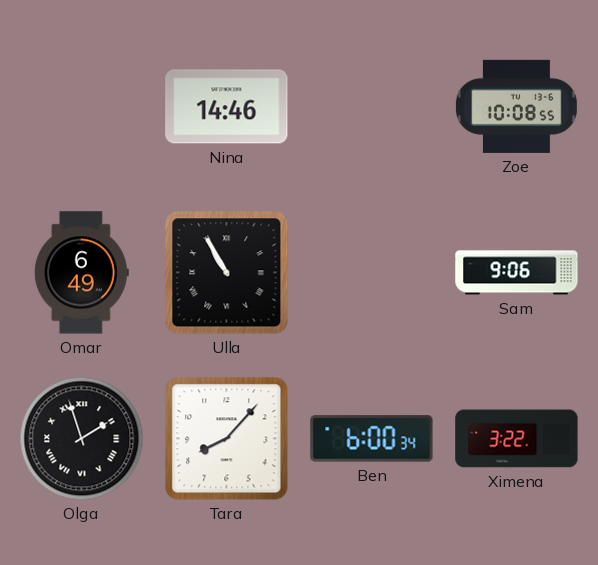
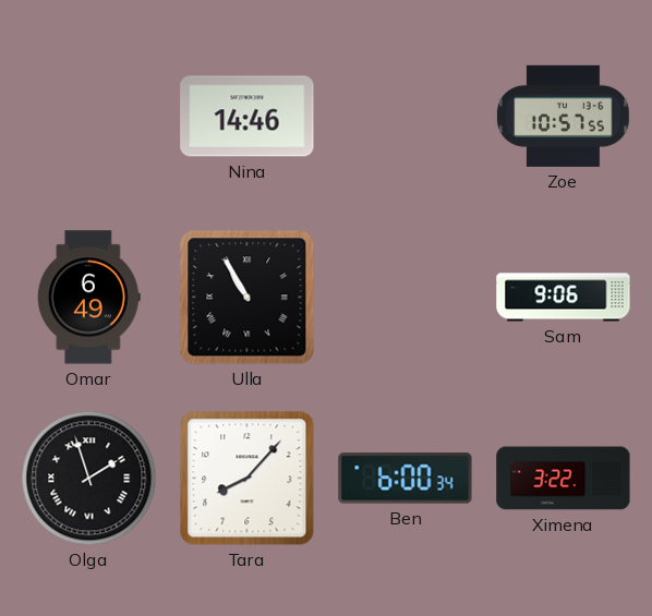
Zoe: 10:08 -> 10:57
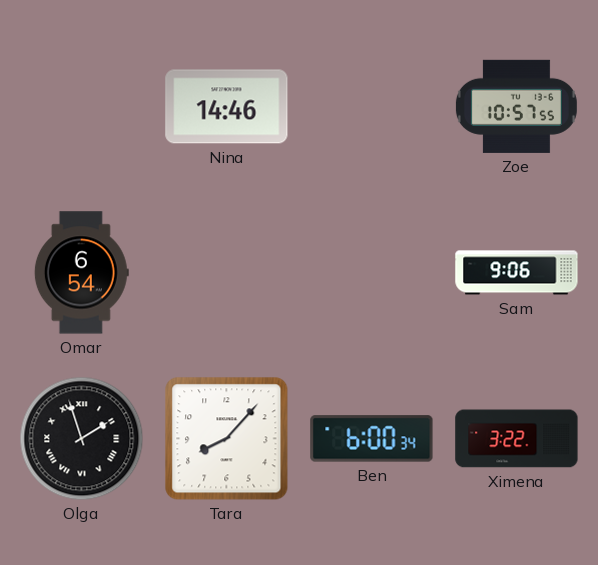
Omar: 6:49 -> 6:54
Ulla: 10:55 -> none
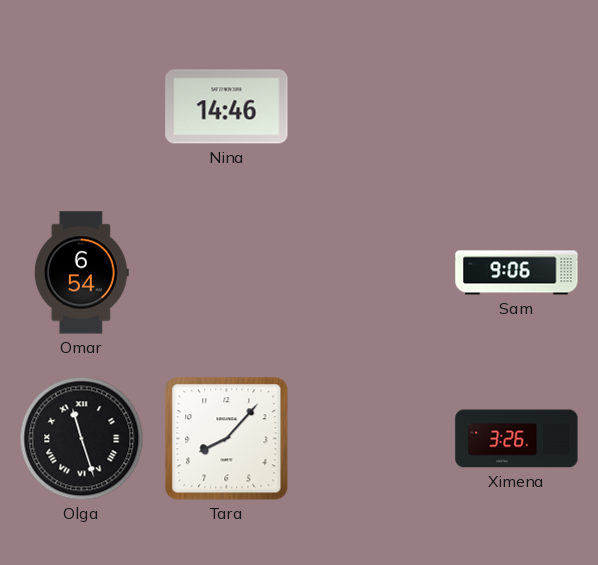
Zoe: 10:57 -> none
Olga: 1:57 -> 11:27
Ben: 6:00 -> none
Ximena: 3:22 -> 3:26
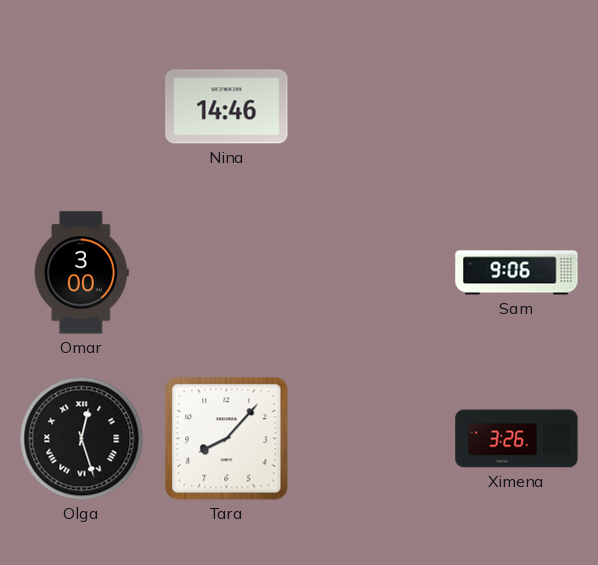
Omar: 6:54 -> 3:00
Olga: 11:27 -> 12:27
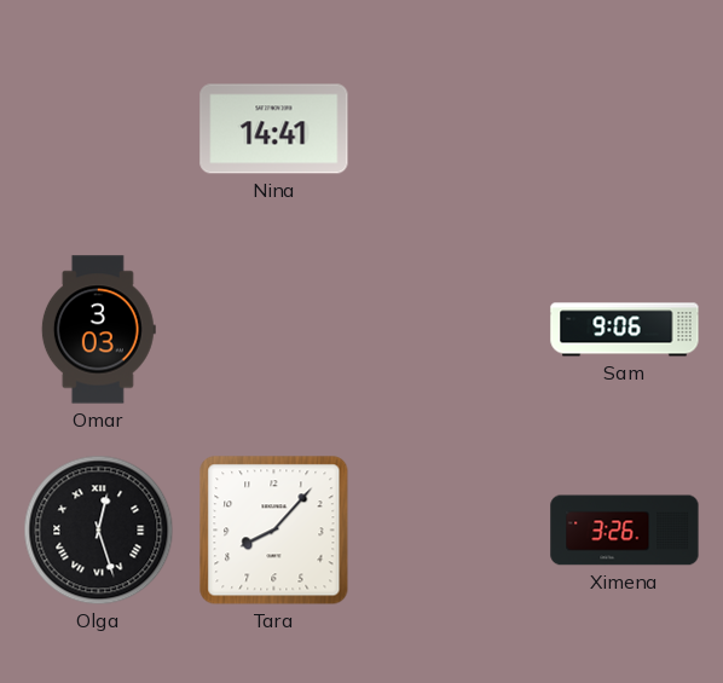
Nina: 14:46 -> 14:41
Omar: 3:00 -> 3:03
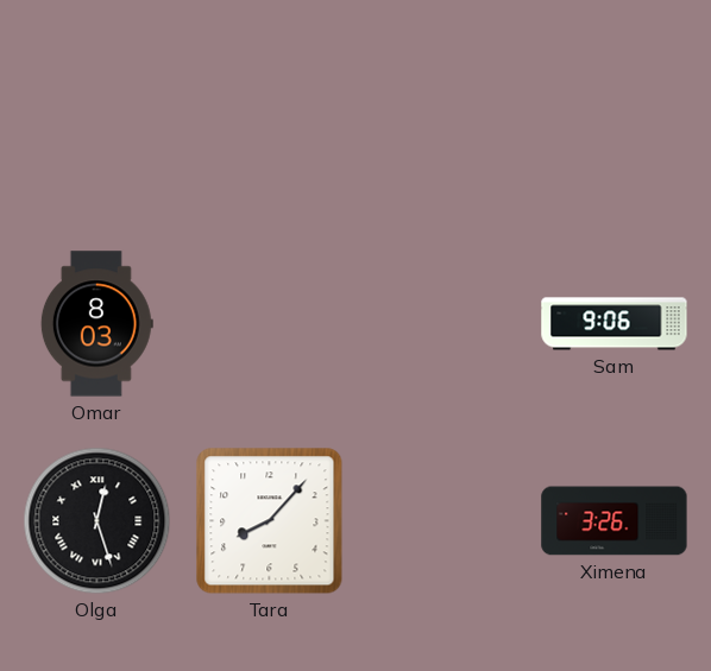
Nina: 14:41 -> none
Omar: 3:03 -> 8:03
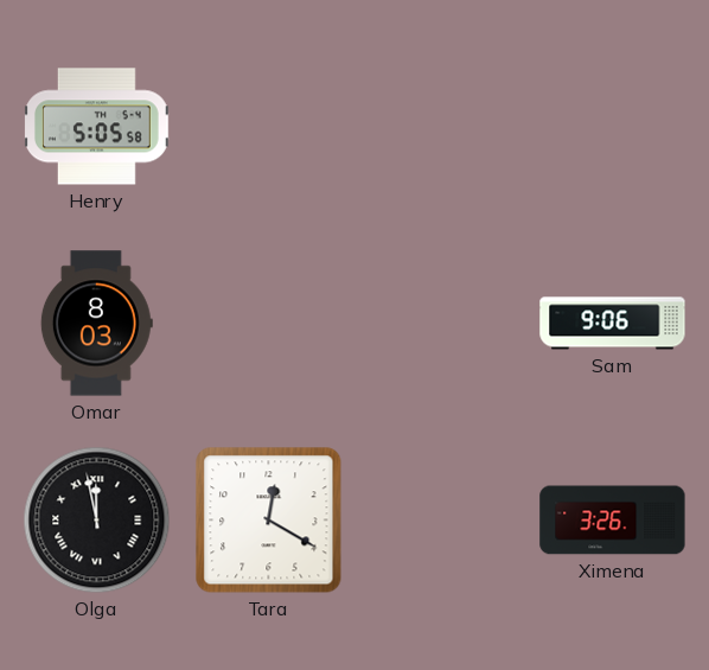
Henry: none -> 5:05
Olga: 12:27 -> 11:58
Tara: 8:07 -> 12:20
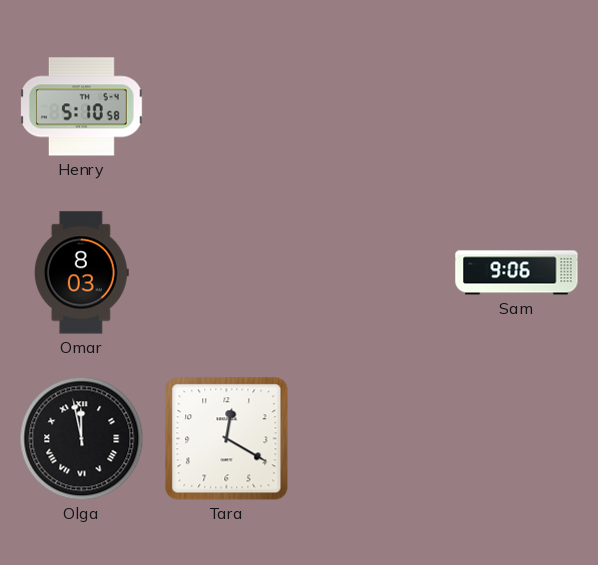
Henry: 5:05 -> 5:10
Ximena: 3:26 -> none
